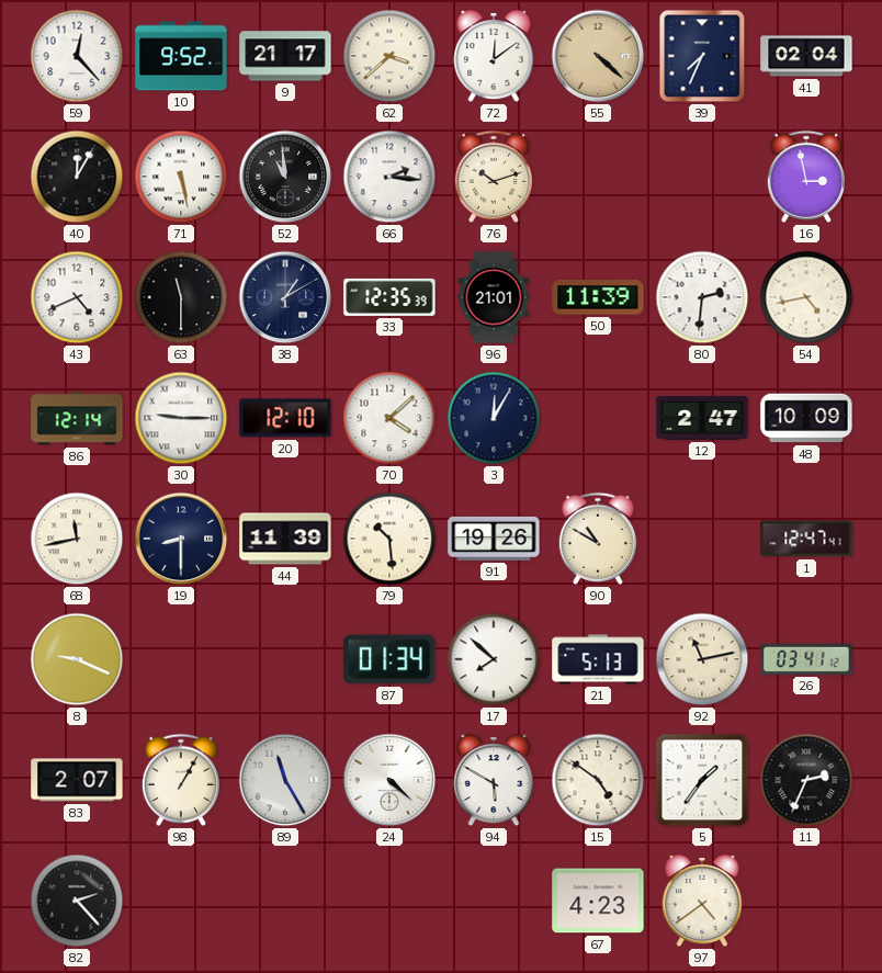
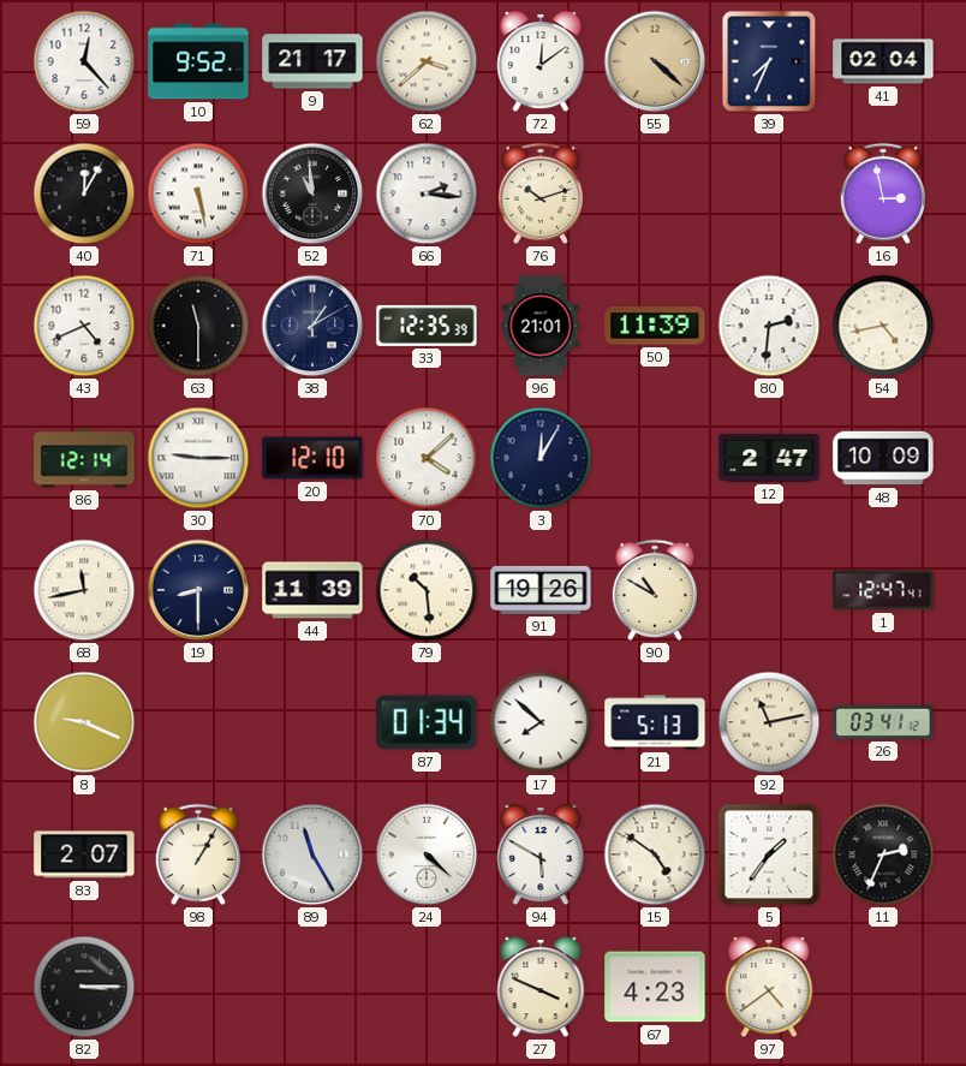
82: 2:23 -> 3:15
27: none -> 3:49
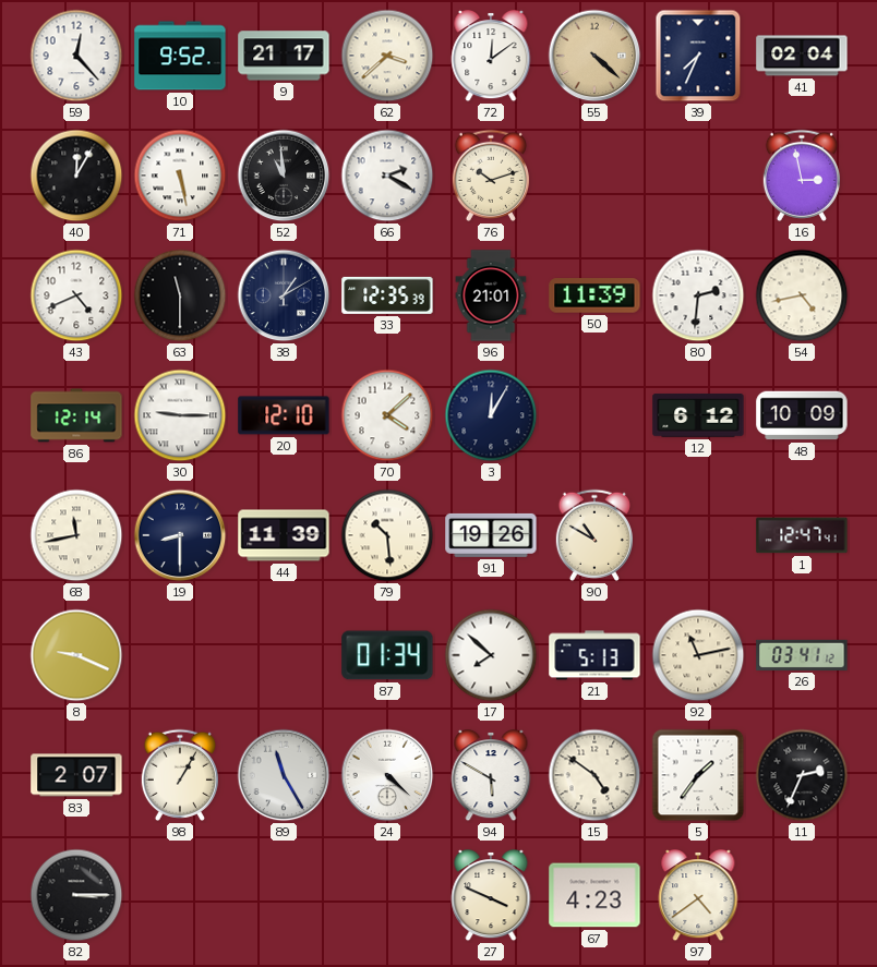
66: 2:16 -> 2:20
12: 2:47 -> 6:12
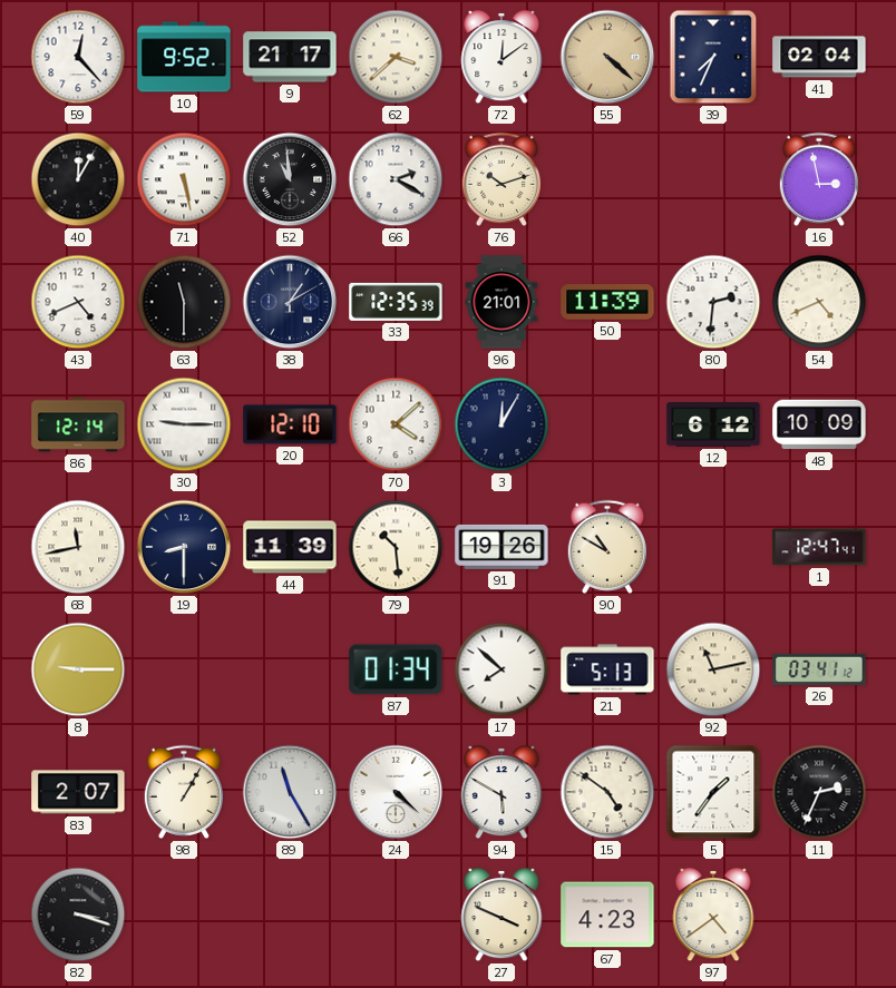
54: 4:43 -> 4:41
8: 9:19 -> 9:15
82: 3:15 -> 3:18
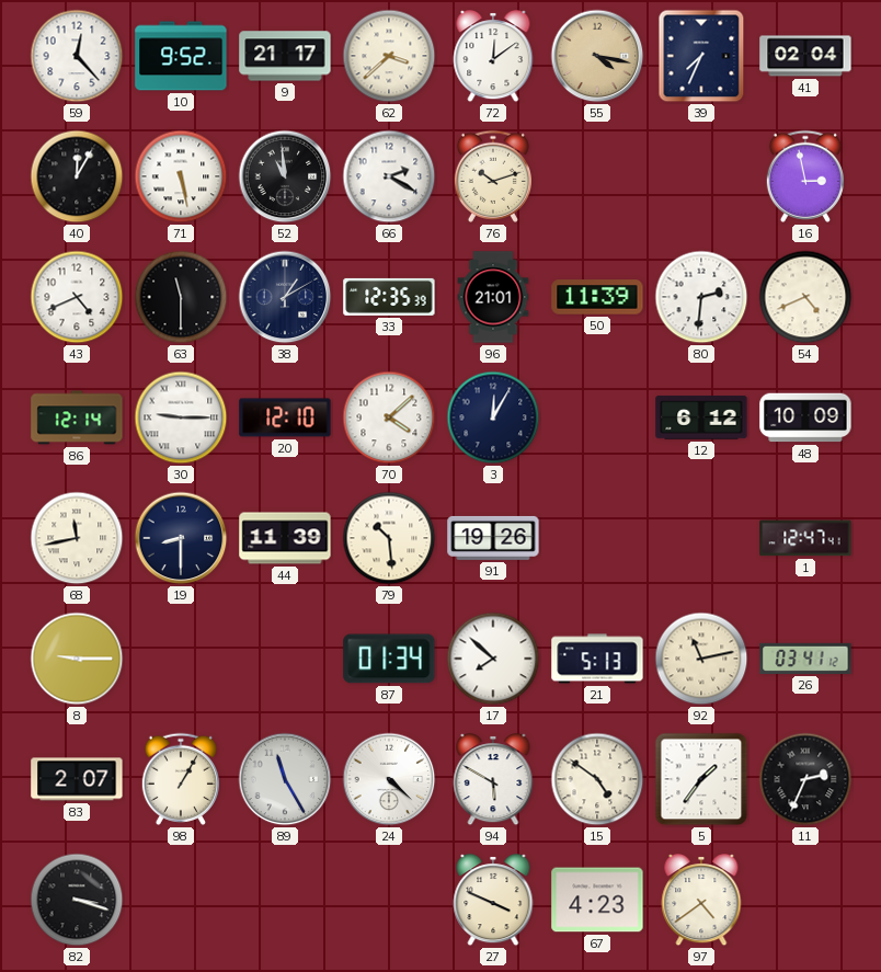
55: 4:22 -> 4:17
90: 10:50 -> none
